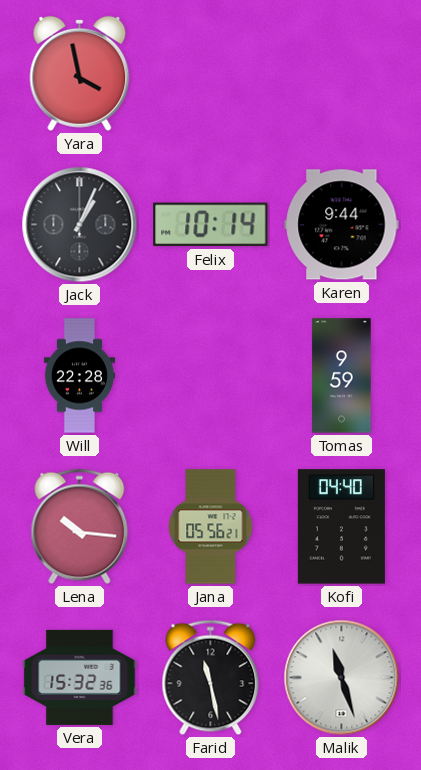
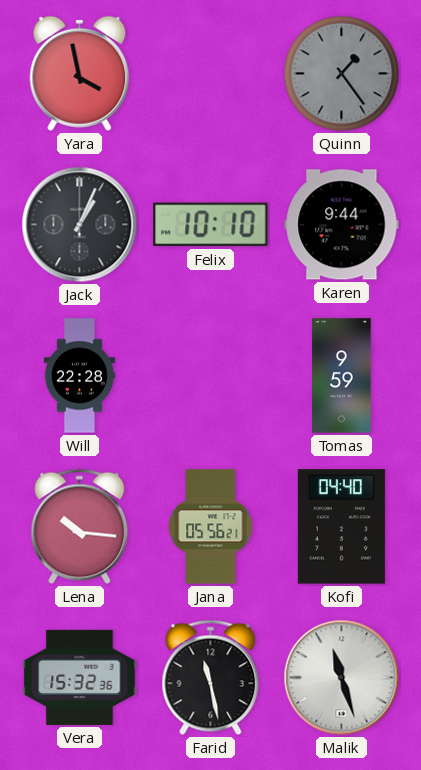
Quinn: none -> 1:24
Felix: 10:14 -> 10:10
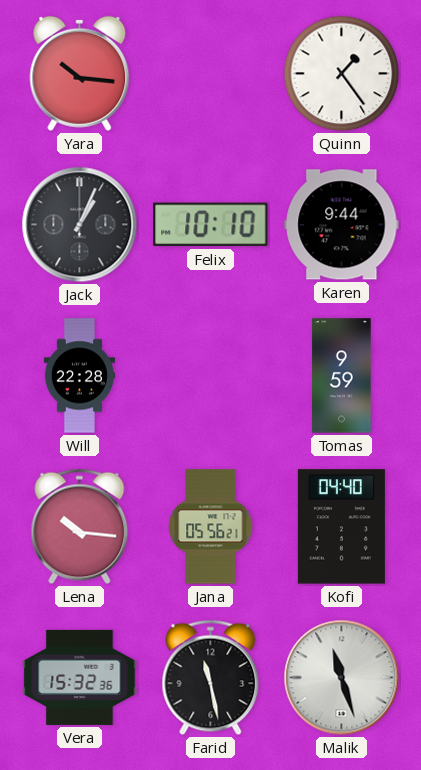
Yara: 3:58 -> 10:16
Quinn dial: grey -> white
